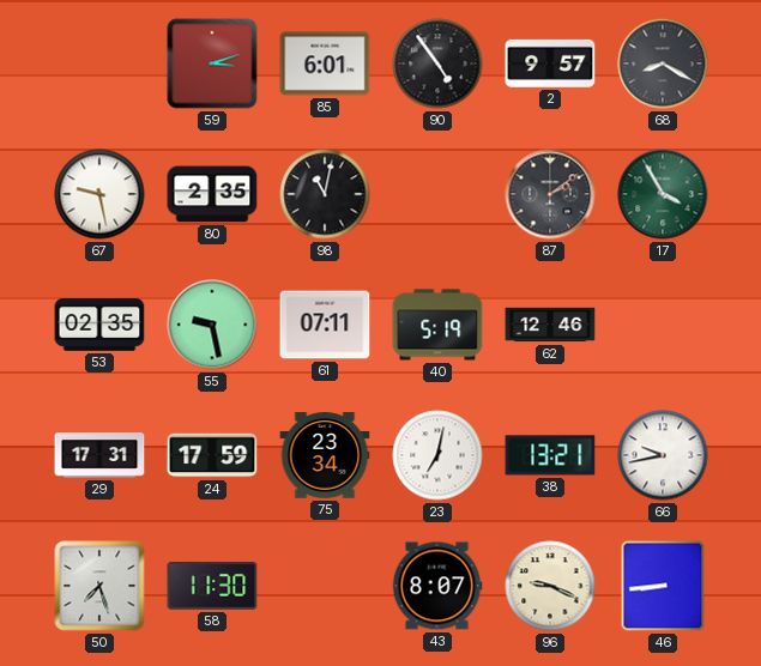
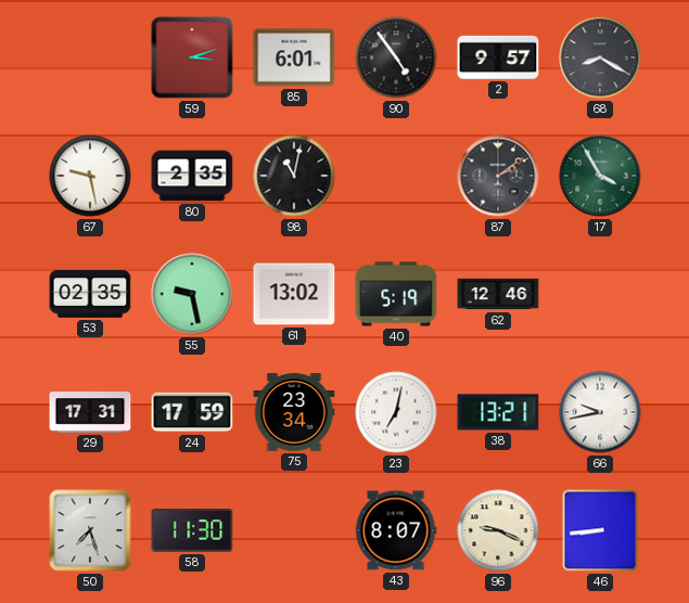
61: 07:11 -> 13:02
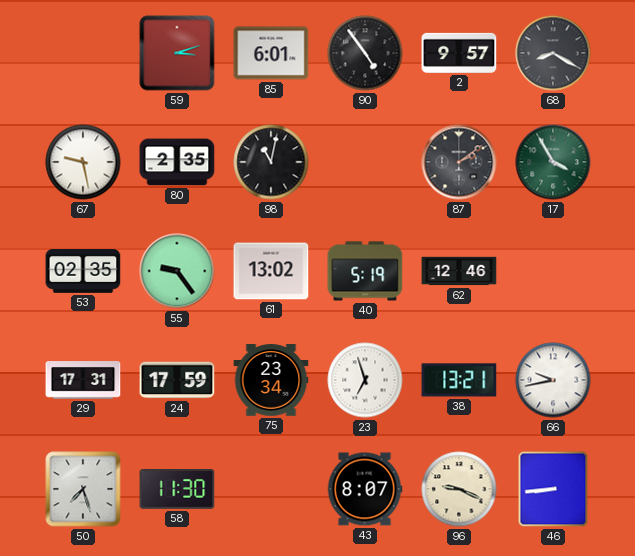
55: 9:28 -> 9:24
23: 7:02 -> 6:57
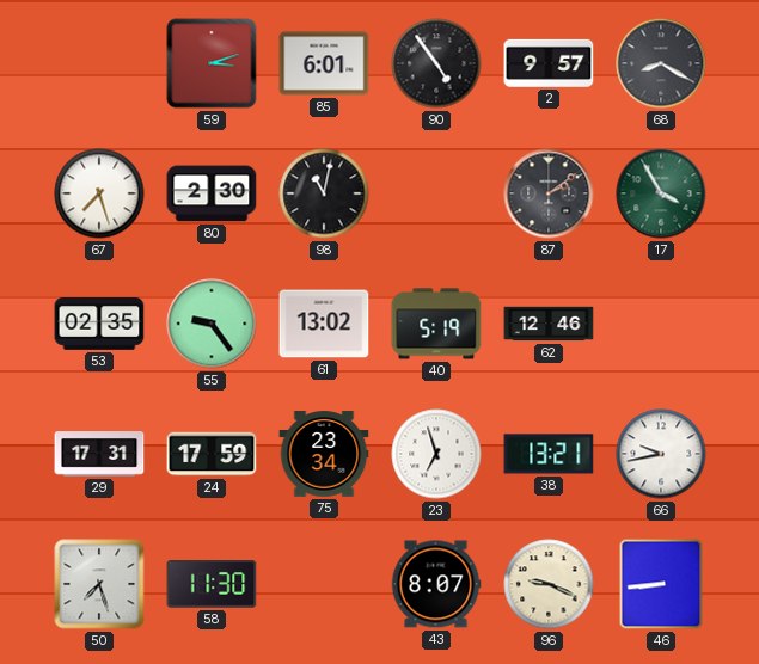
67: 9:28 -> 7:27
80: 2:35 -> 2:30
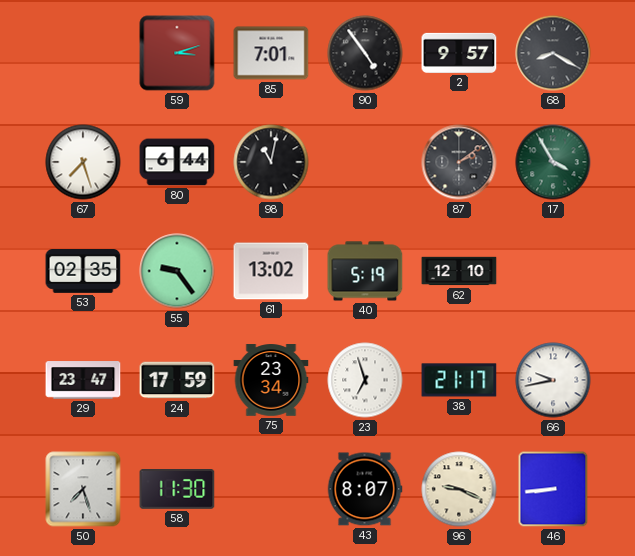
85: 6:01 -> 7:01
80: 2:30 -> 6:44
62: 12:46 -> 12:10
29: 17:31 -> 23:47
38: 13:21 -> 21:17
